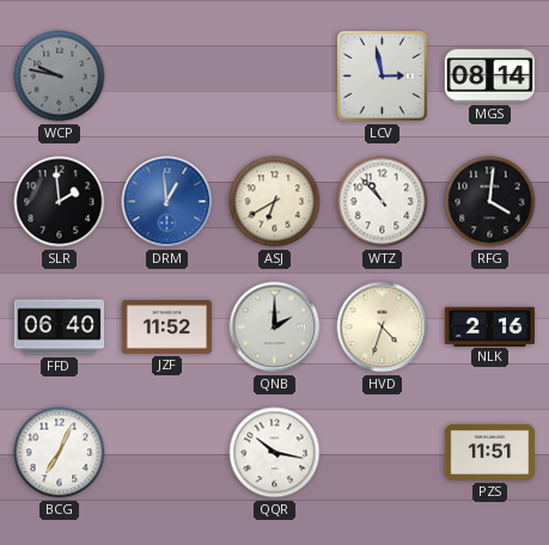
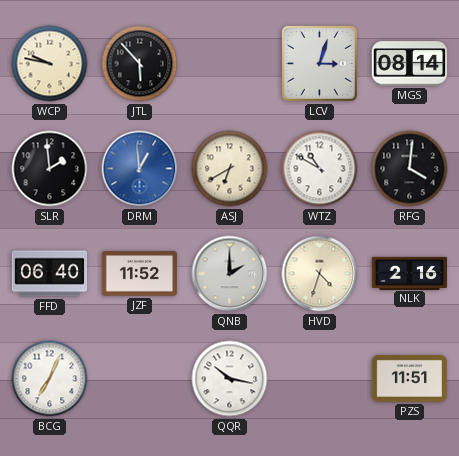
WCP dial: grey -> cream
JTL: none -> 5:53
LCV: 2:58 -> 3:03
WTZ: 10:53 -> 10:50
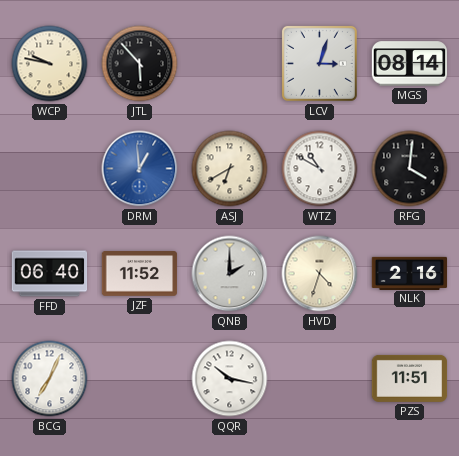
SLR: 1:59 -> none
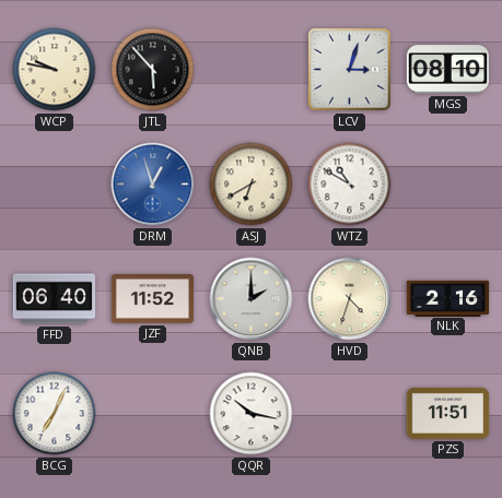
MGS: 08:14 -> 08:10
DRM: 12:59 -> 12:57
RFG: 4:01 -> none
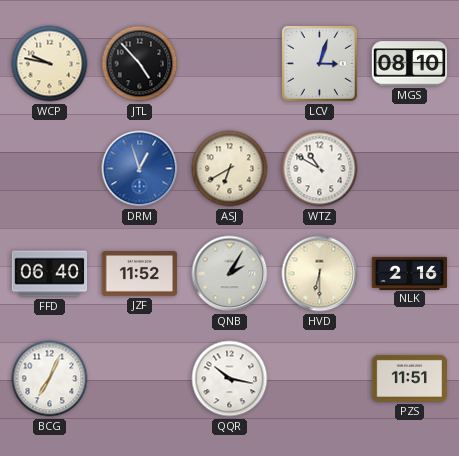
JTL: 5:53 -> 4:53
QNB: 2:00 -> 2:05
HVD: 4:33 -> 6:30
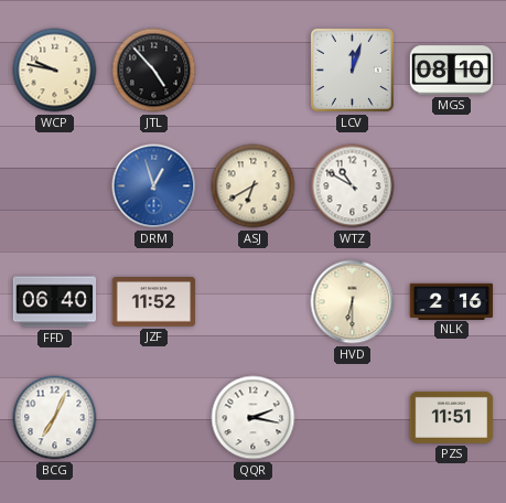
LCV: 3:03 -> 12:03
QNB: 2:05 -> none
QQR: 10:17 -> 2:17
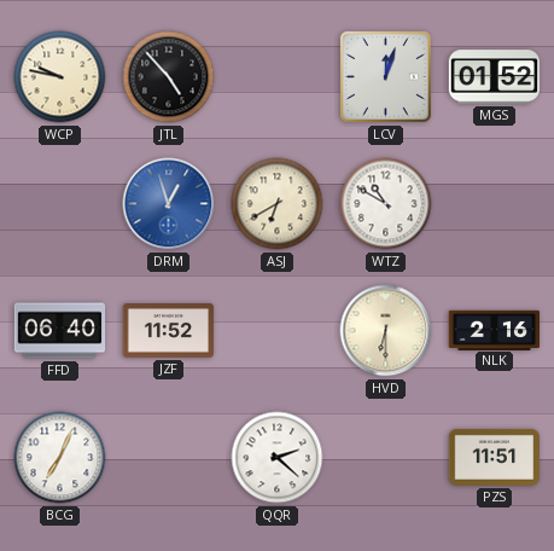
MGS: 08:10 -> 01:52
QQR: 2:17 -> 2:22
